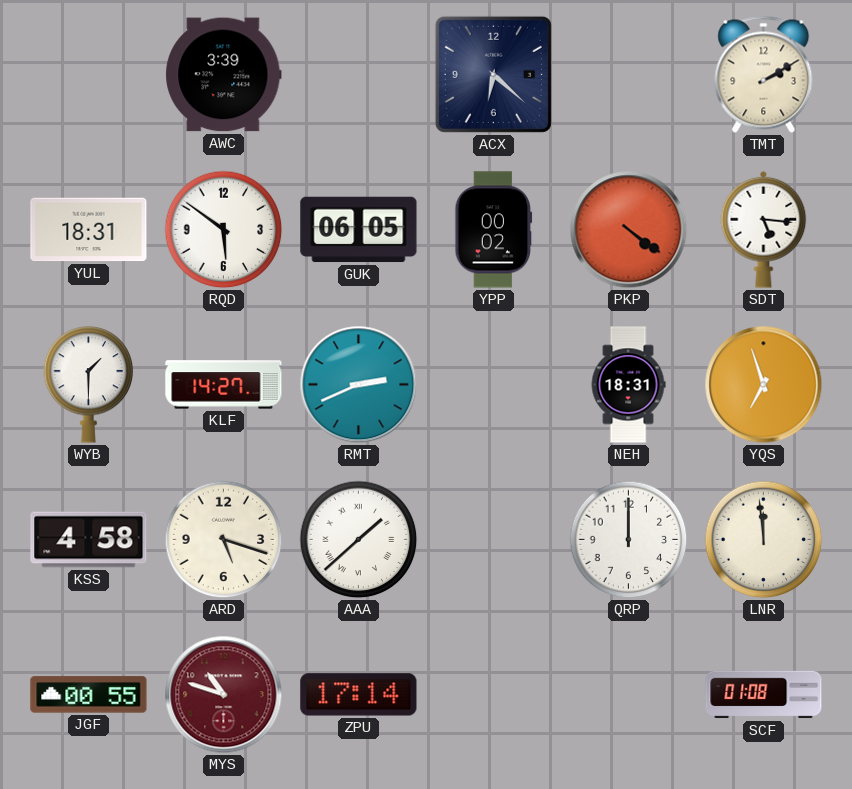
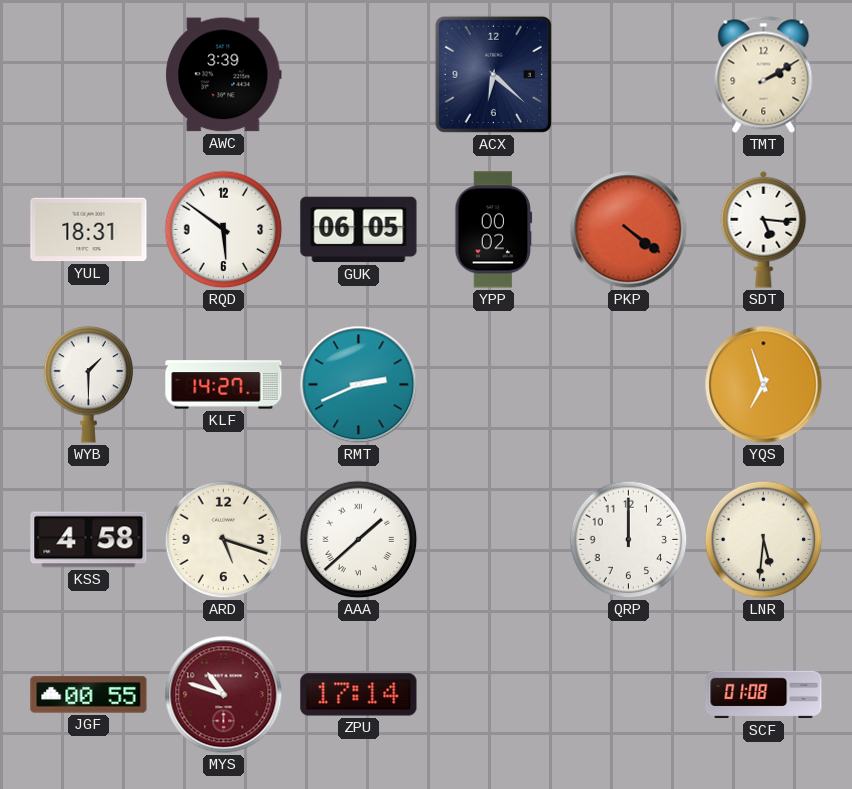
NEH: 18:31 -> none
LNR: 11:59 -> 5:31
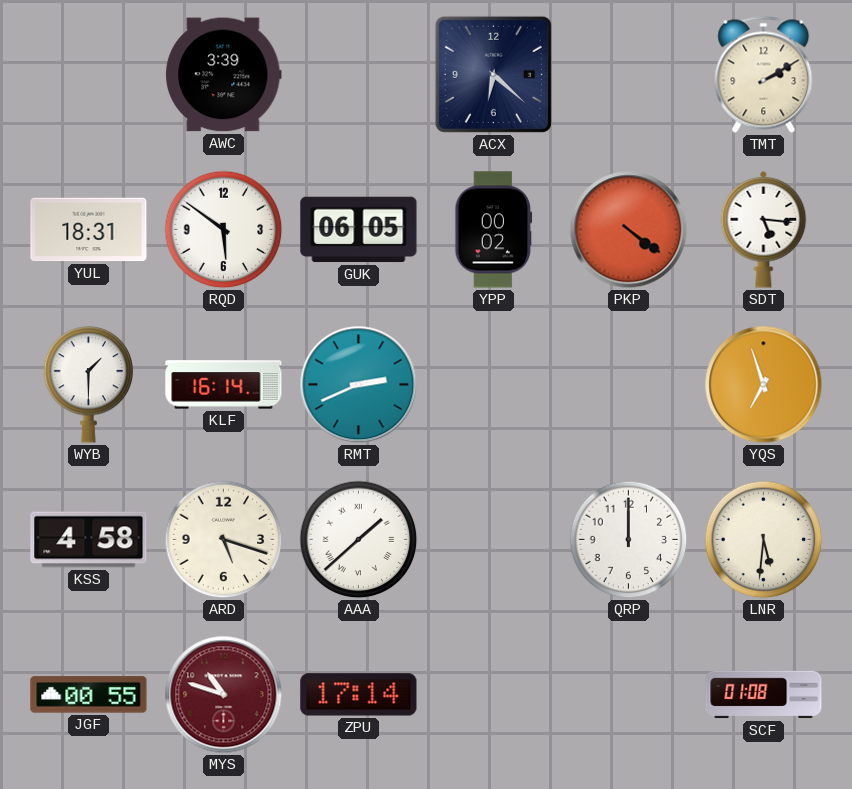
KLF: 14:27 -> 16:14
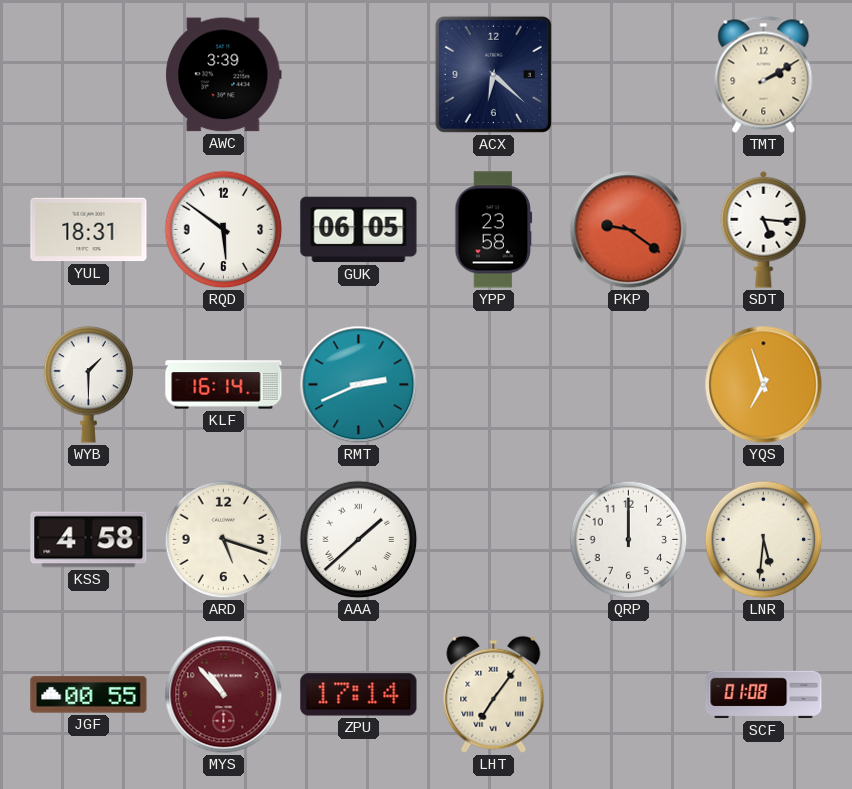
YPP: 00:02 -> 23:58
PKP: 4:21 -> 9:21
MYS: 10:48 -> 10:53
LHT: none -> 7:06
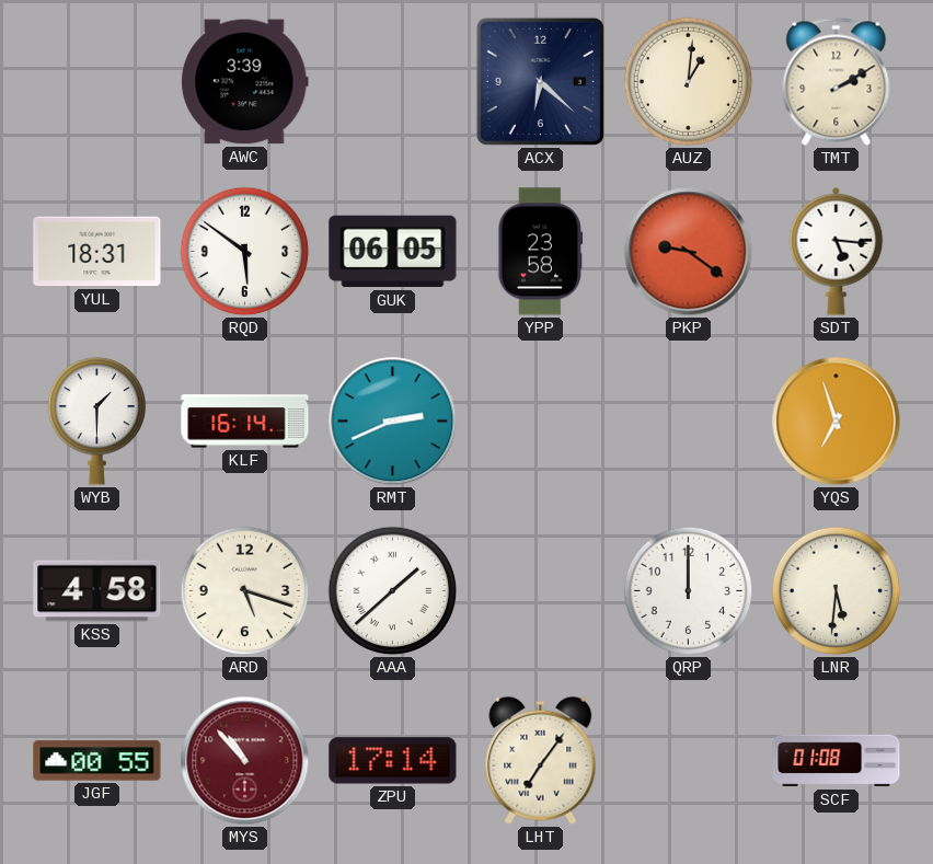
AUZ: none -> 1:01
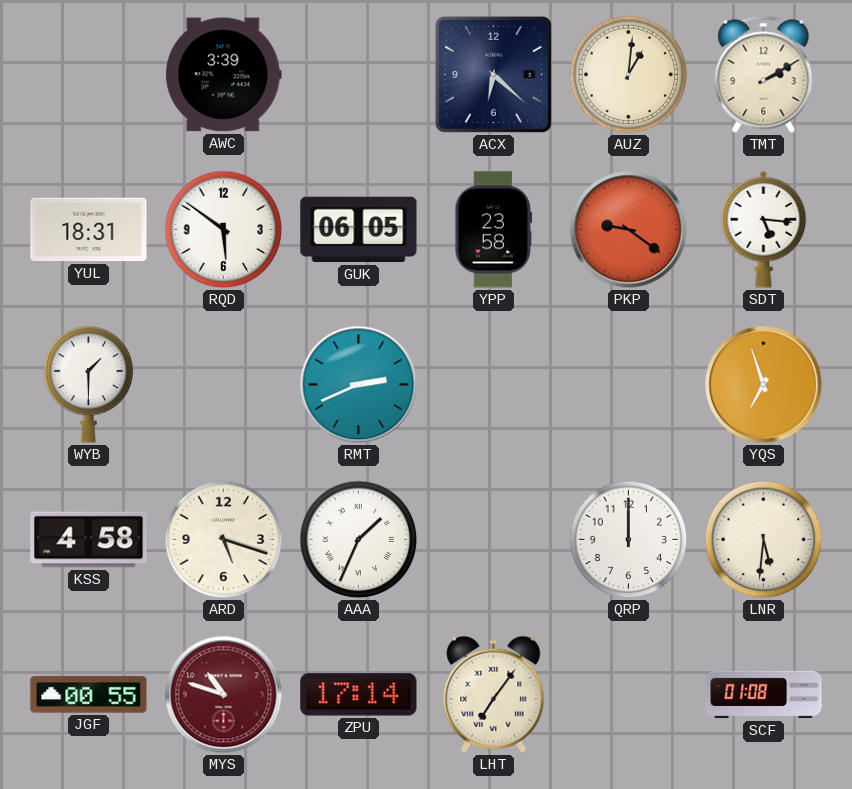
KLF: 16:14 -> none
AAA: 1:38 -> 1:34
MYS: 10:53 -> 10:48
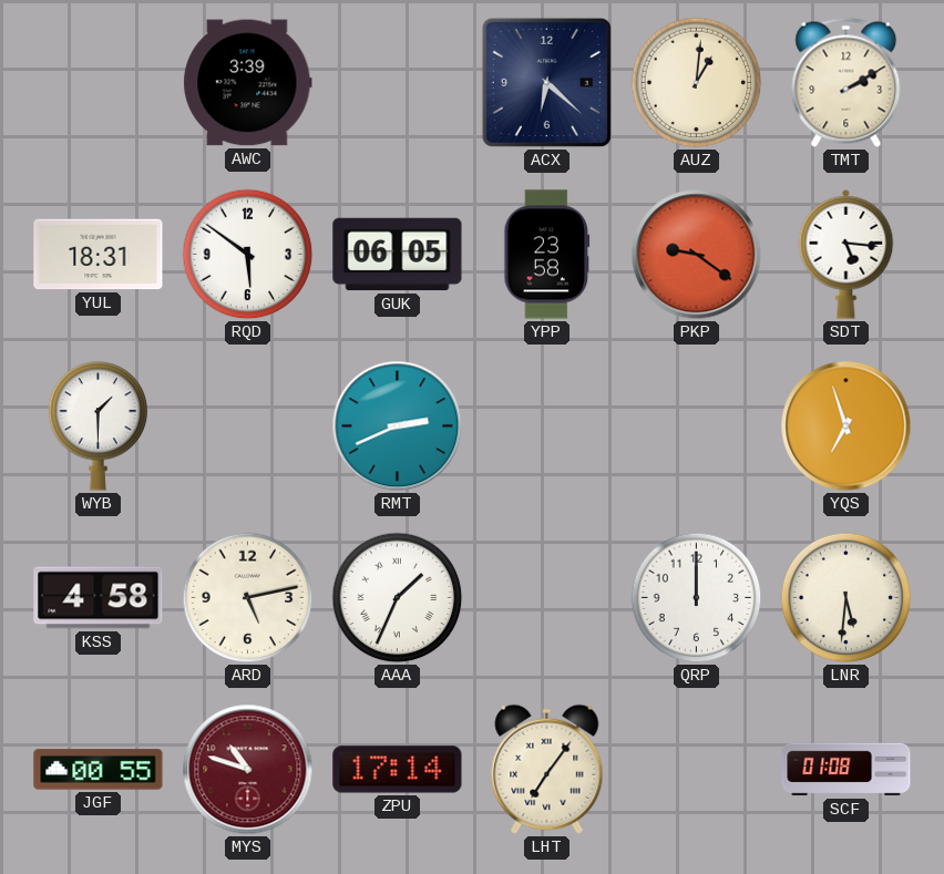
ARD: 5:18 -> 5:13
